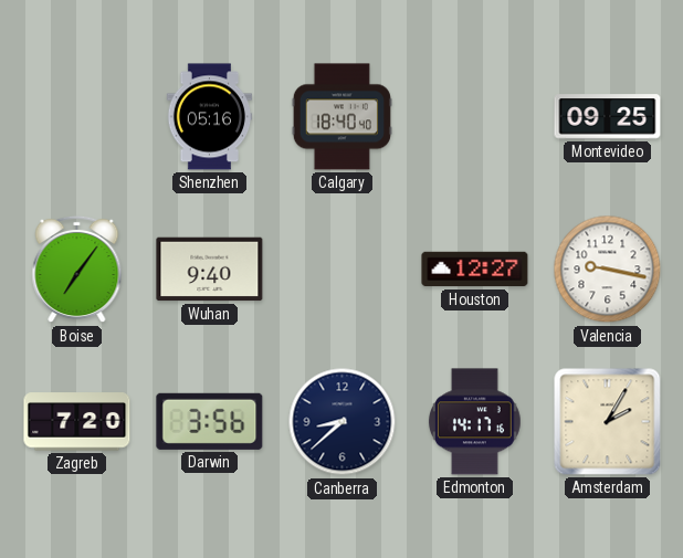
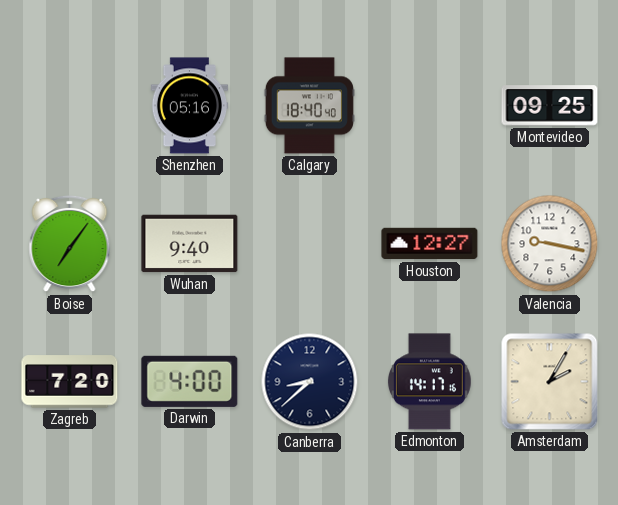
Darwin: 3:56 -> 4:00
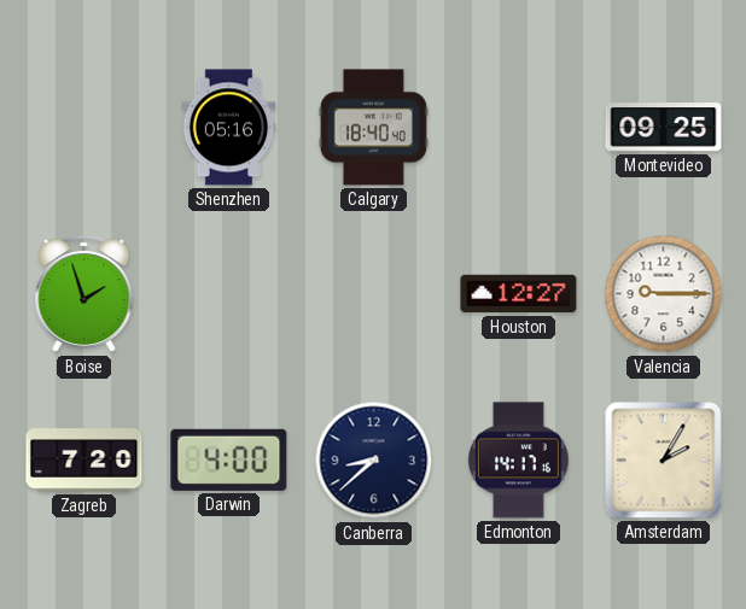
Boise: 7:06 -> 1:57
Wuhan: 9:40 -> none
Valencia: 9:17 -> 9:15
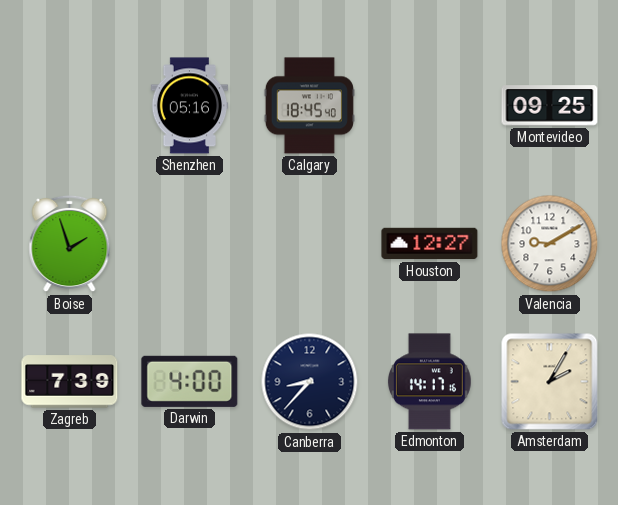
Calgary: 18:40 -> 18:45
Valencia: 9:15 -> 9:10
Zagreb: 7:20 -> 7:39
Canberra: 8:38 -> 8:37
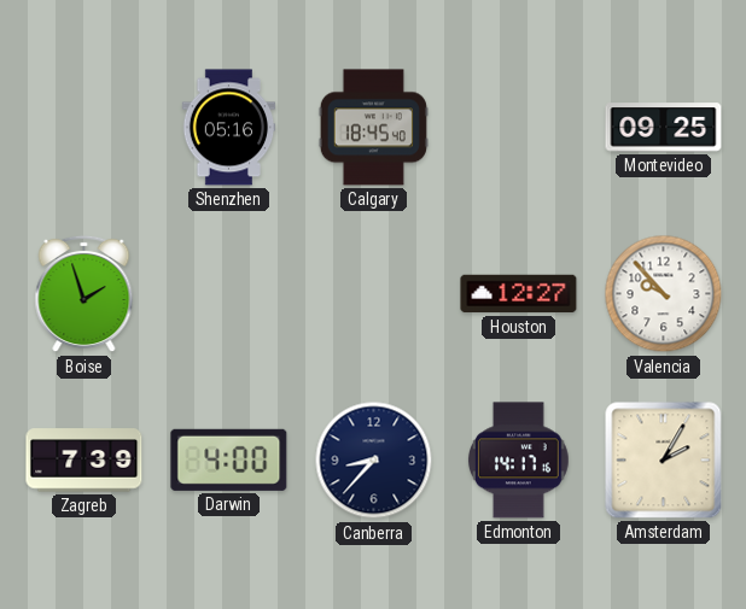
Valencia: 9:10 -> 9:53
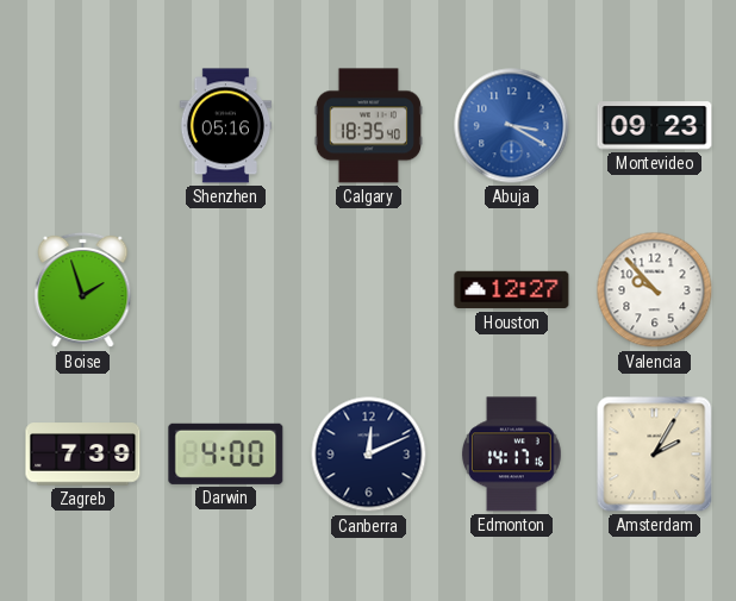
Calgary: 18:45 -> 18:35
Abuja: none -> 3:20
Montevideo: 09:25 -> 09:23
Canberra: 8:37 -> 12:11
